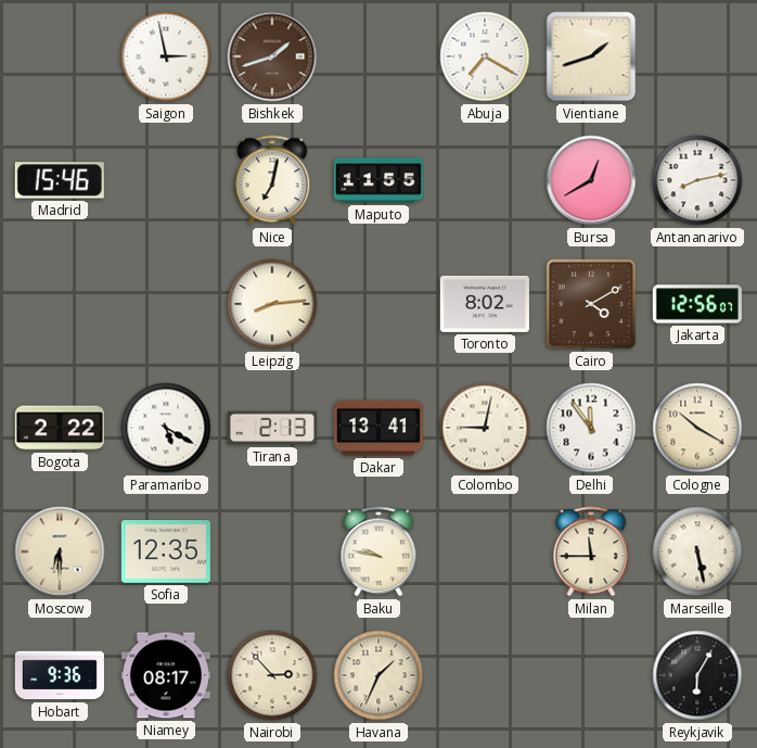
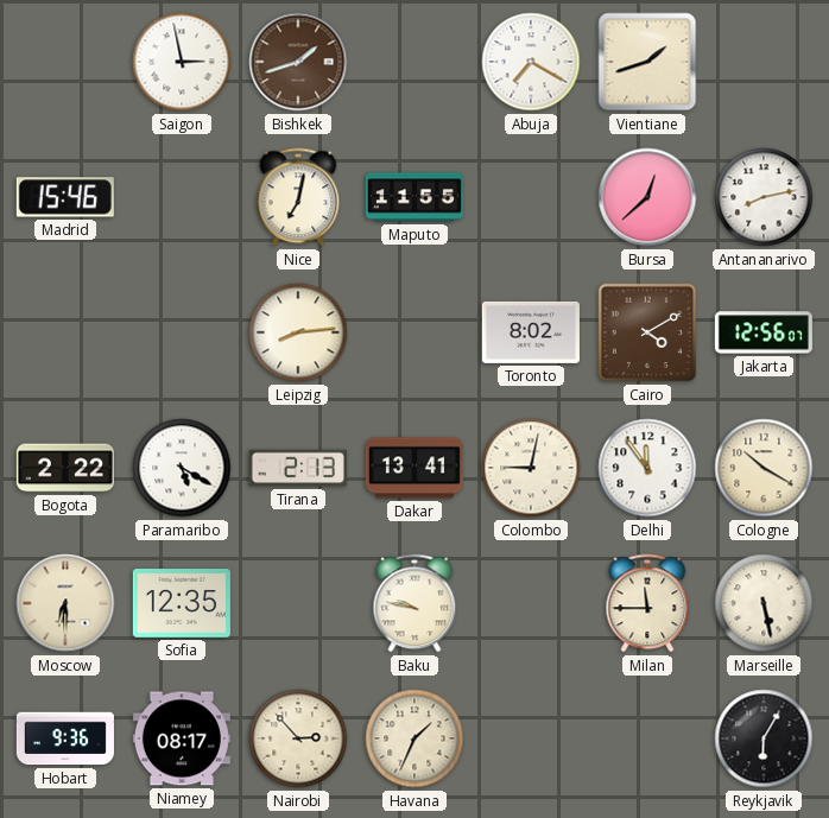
Bursa: 12:40 -> 12:38
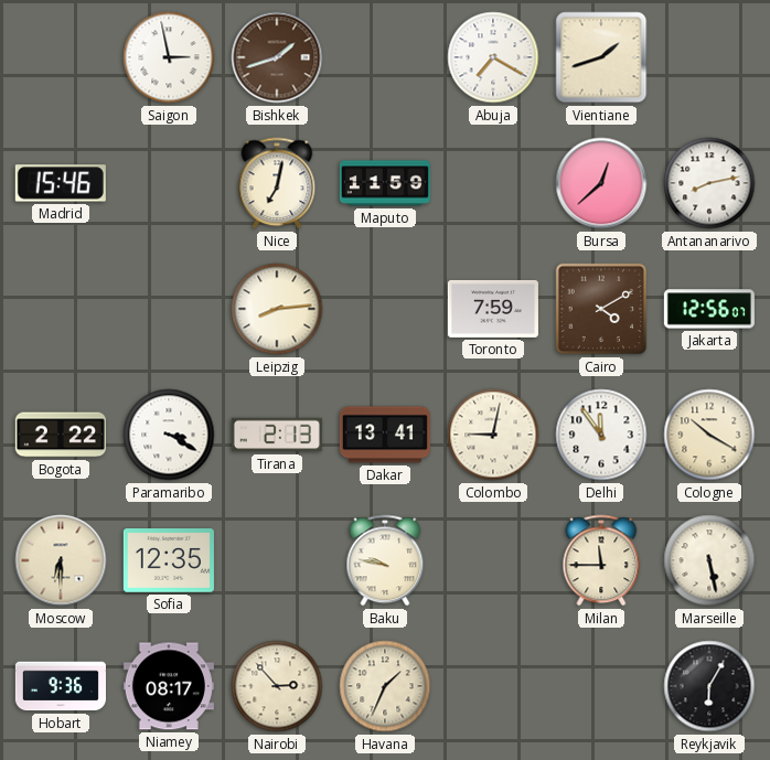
Maputo: 11:55 -> 11:59
Toronto: 8:02 -> 7:59
Paramaribo: 5:20 -> 3:20
